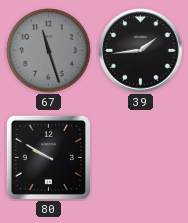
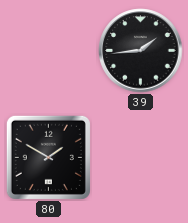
67: 11:27 -> none
80: 9:50 -> 1:50
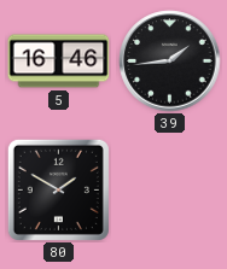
5: none -> 16:46
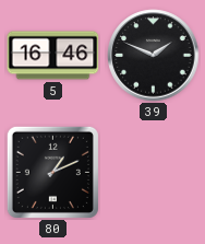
39: 1:44 -> 1:49
80: 1:50 -> 1:11
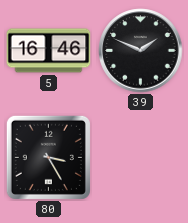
80: 1:11 -> 3:25
